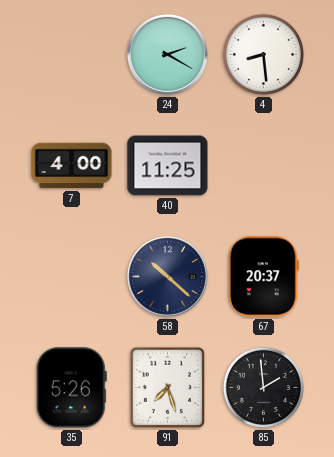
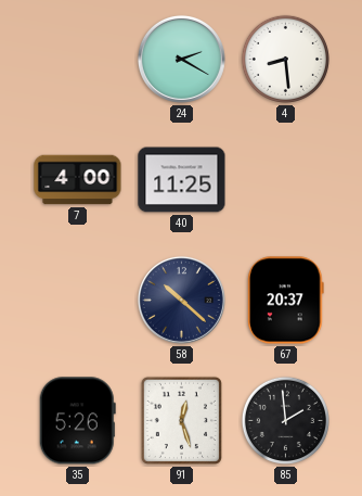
91: 7:27 -> 12:27
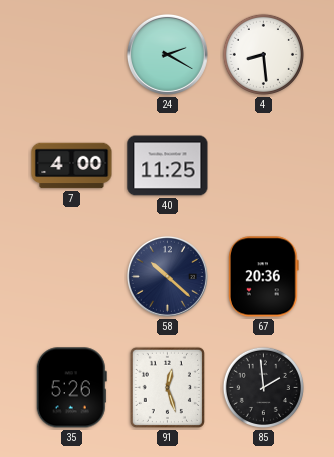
67: 20:37 -> 20:36
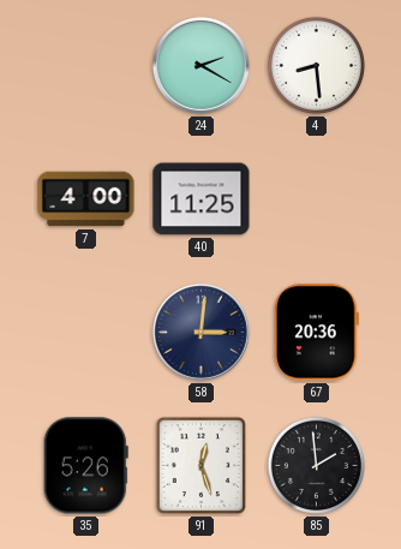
58: 10:22 -> 3:01
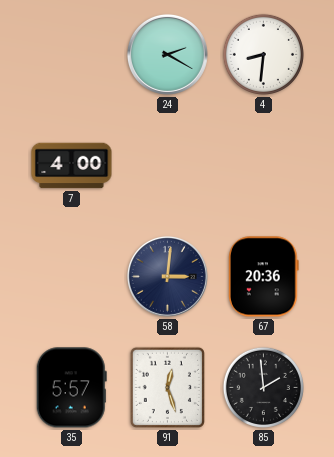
4: 8:29 -> 8:31
40: 11:25 -> none
35: 5:26 -> 5:57
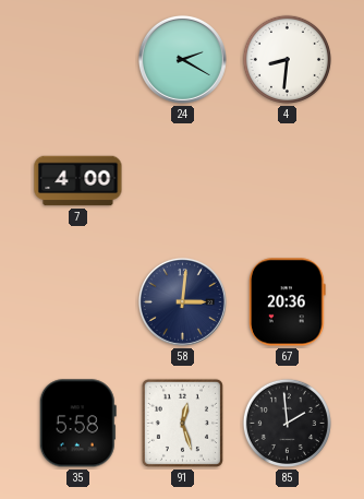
35: 5:57 -> 5:58
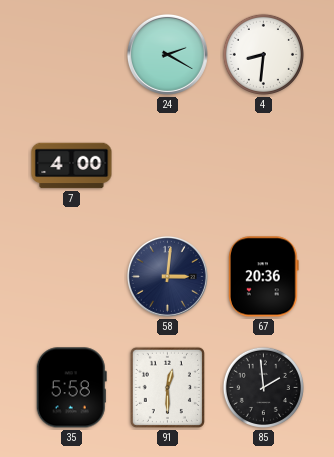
91: 12:27 -> 12:30
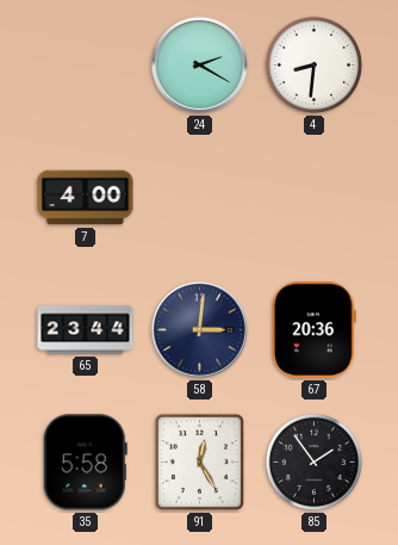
65: none -> 23:44
91: 12:30 -> 12:25
85: 1:59 -> 1:54
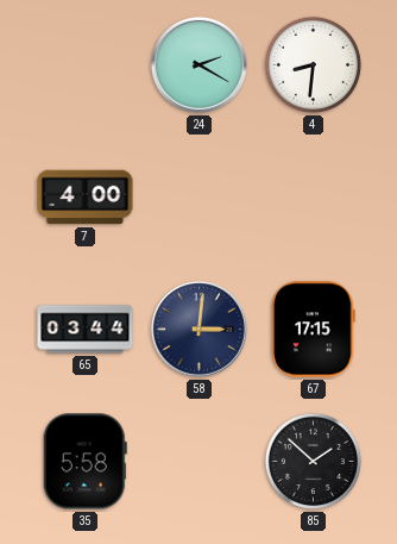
65: 23:44 -> 03:44
67: 20:36 -> 17:15
91: 12:25 -> none
85: 1:54 -> 1:52
